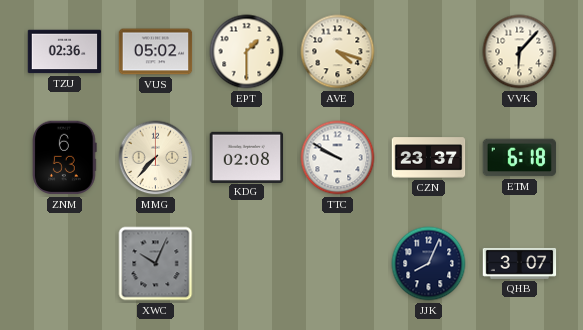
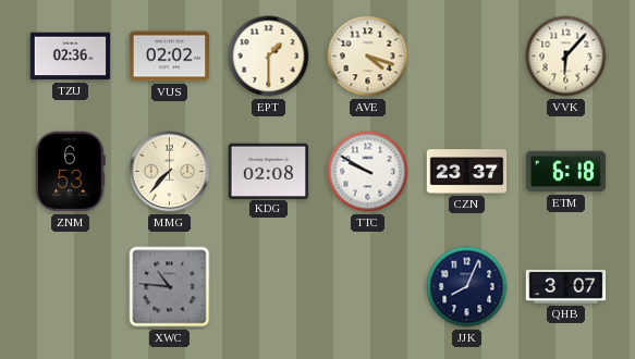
VUS: 05:02 -> 02:02
XWC: 10:04 -> 10:46
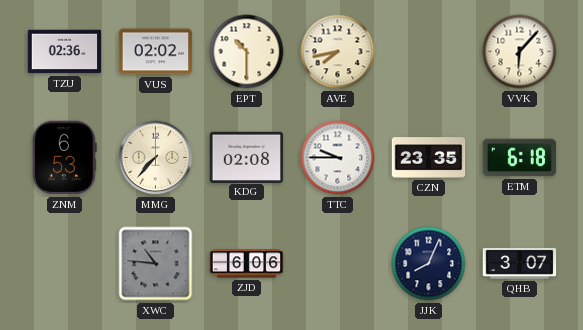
EPT: 1:30 -> 10:30
AVE: 4:18 -> 7:43
TTC: 9:50 -> 9:45
CZN: 23:37 -> 23:35
ZJD: none -> 6:06
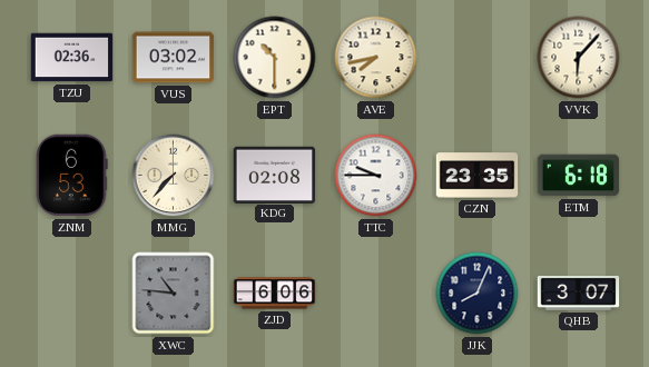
VUS: 02:02 -> 03:02
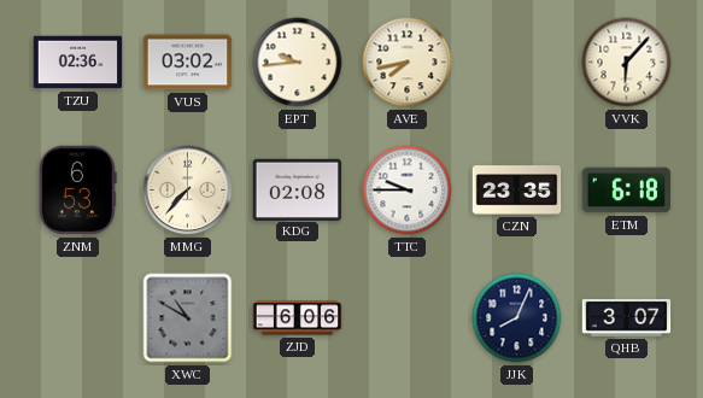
EPT: 10:30 -> 9:44
XWC: 10:46 -> 10:50
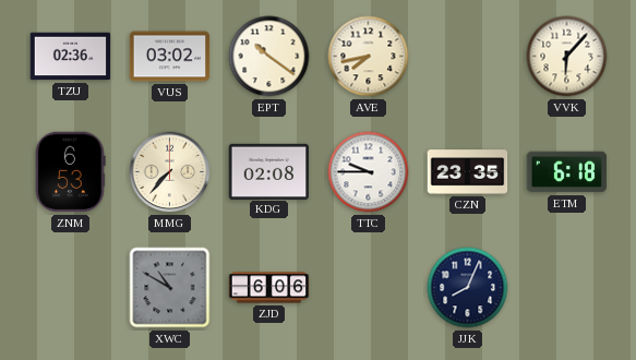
EPT: 9:44 -> 10:21
QHB: 3:07 -> none
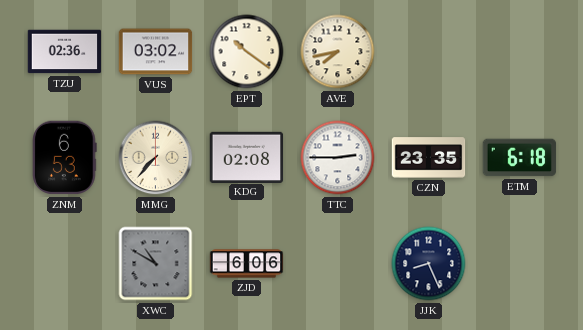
VVK: 6:07 -> none
TTC: 9:45 -> 2:45
JJK: 8:04 -> 8:26
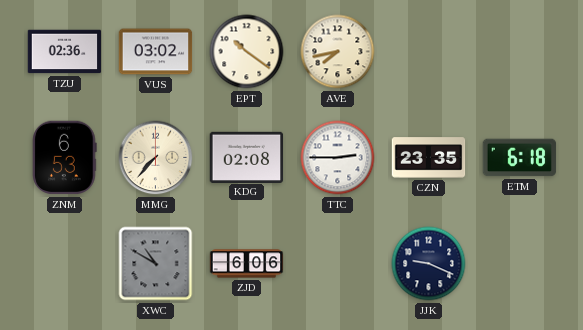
JJK: 8:26 -> 9:19
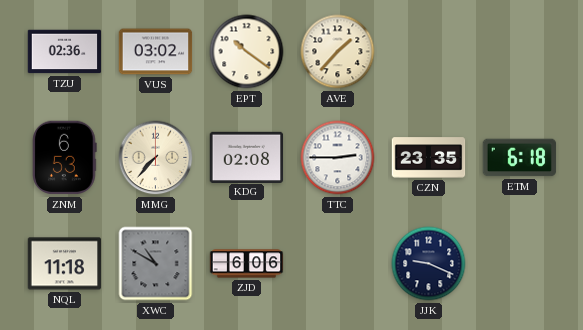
AVE: 7:43 -> 1:37
NQL: none -> 11:18
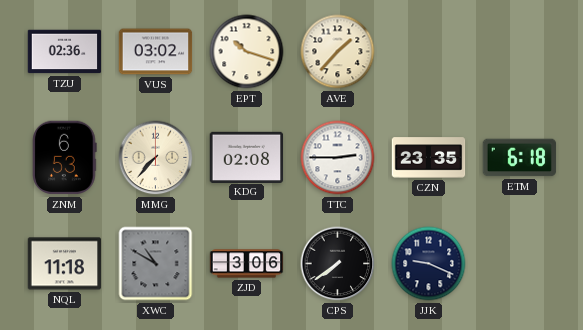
EPT: 10:21 -> 10:18
ZJD: 6:06 -> 3:06
CPS: none -> 7:39
